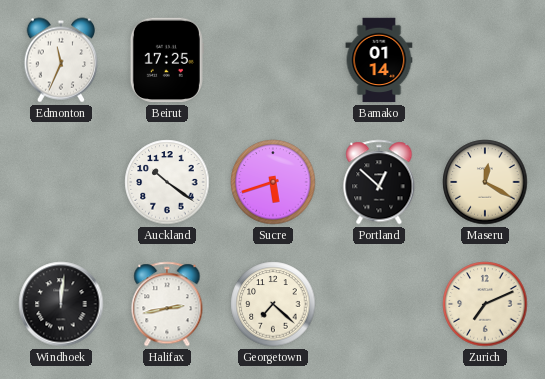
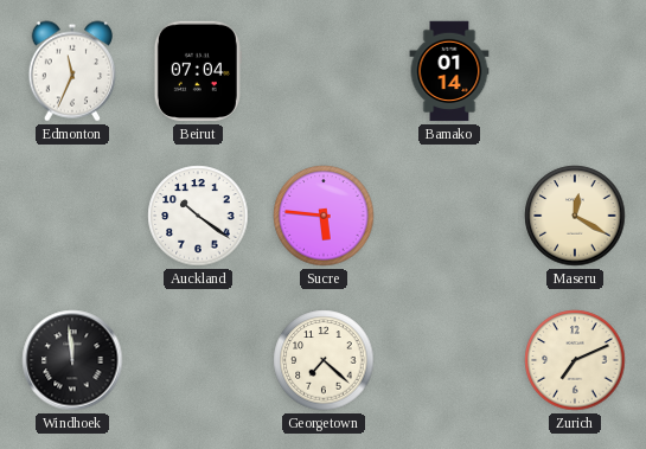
Beirut: 17:25 -> 07:04
Sucre: 5:42 -> 5:46
Portland: 12:52 -> none
Windhoek: 12:01 -> 11:59
Halifax: 2:43 -> none
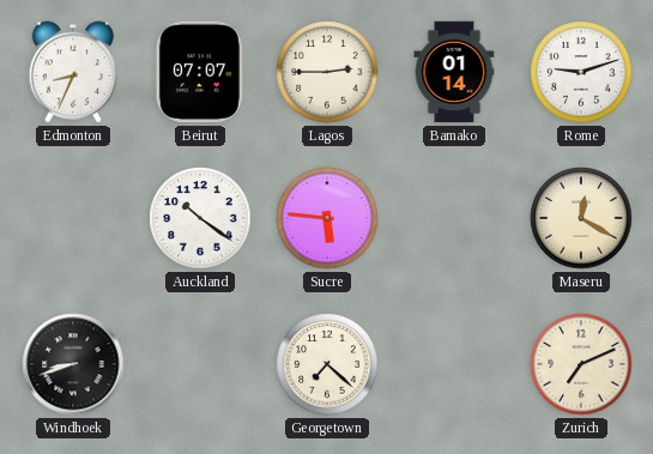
Edmonton: 11:34 -> 8:34
Beirut: 07:04 -> 07:07
Lagos: none -> 2:45
Rome: none -> 9:12
Windhoek: 11:59 -> 8:42
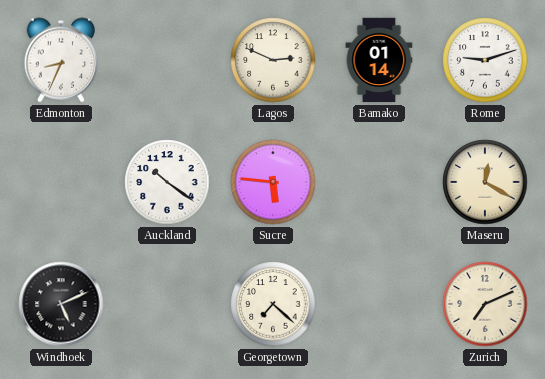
Beirut: 07:07 -> none
Lagos: 2:45 -> 2:49
Windhoek: 8:42 -> 5:11
